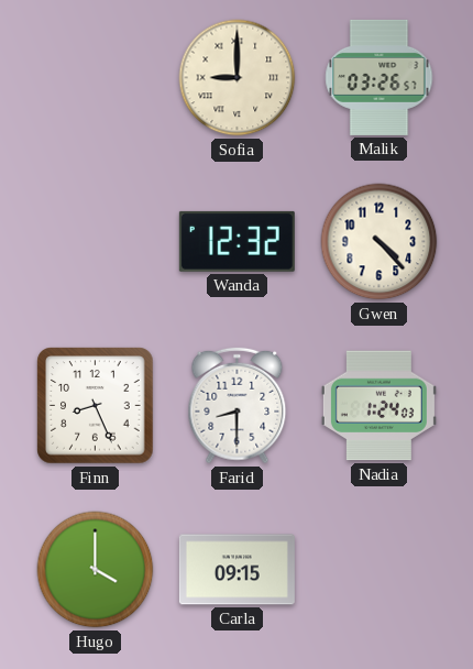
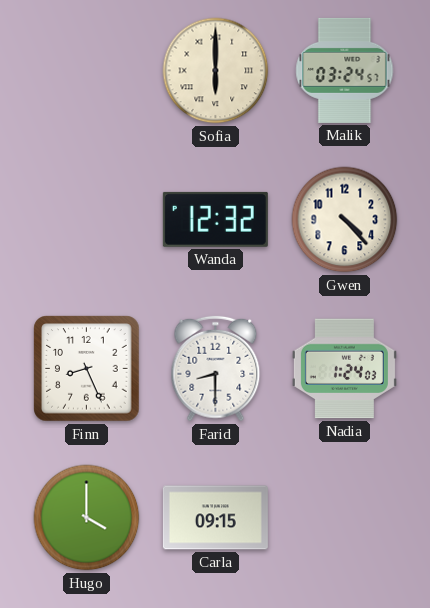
Sofia: 9:00 -> 6:00
Malik: 03:26 -> 03:24
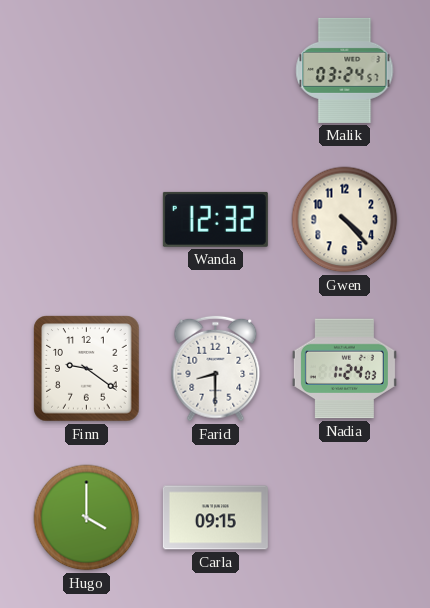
Sofia: 6:00 -> none
Finn: 8:26 -> 9:21
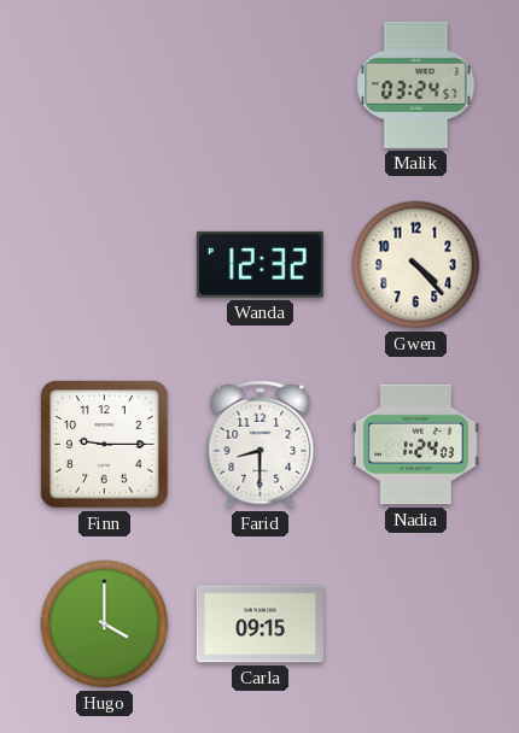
Finn: 9:21 -> 9:15
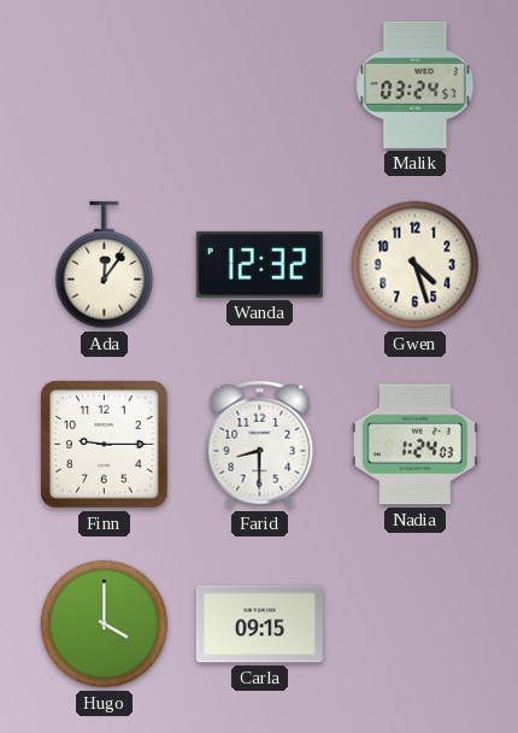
Ada: none -> 12:06
Gwen: 4:23 -> 4:27
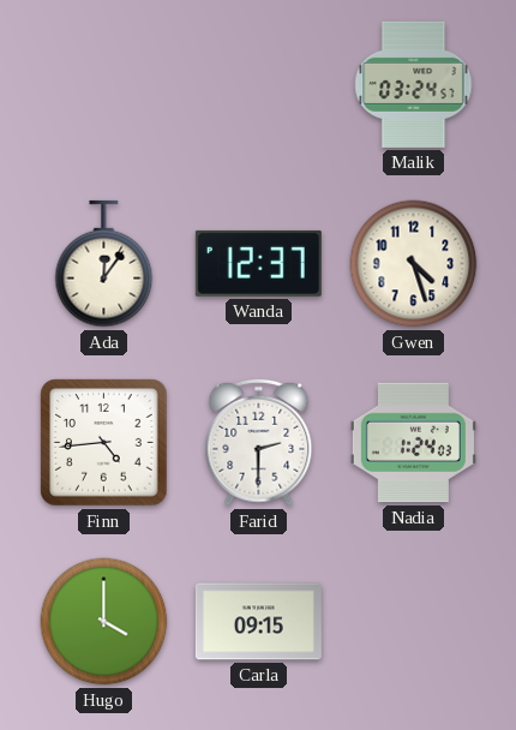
Wanda: 12:32 -> 12:37
Finn: 9:15 -> 4:44
Farid: 8:30 -> 2:30
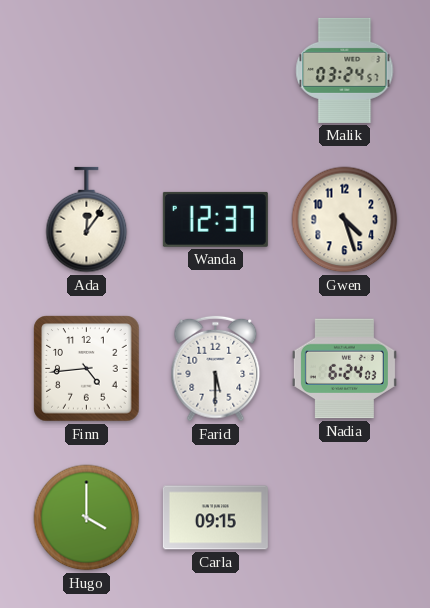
Farid: 2:30 -> 5:30
Nadia: 1:24 -> 6:24
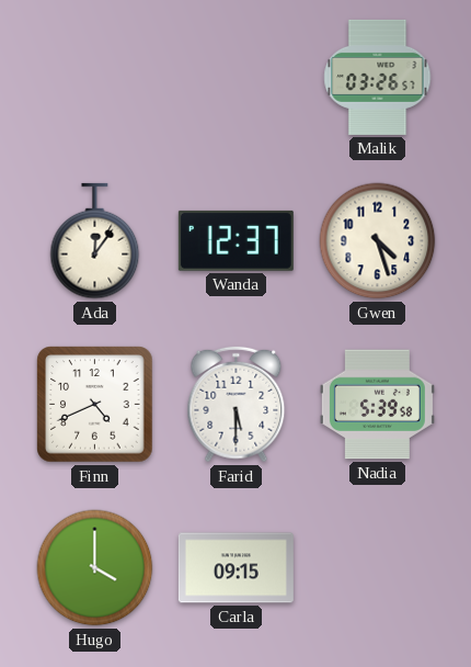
Malik: 03:24 -> 03:26
Finn: 4:44 -> 4:41
Nadia: 6:24 -> 5:39
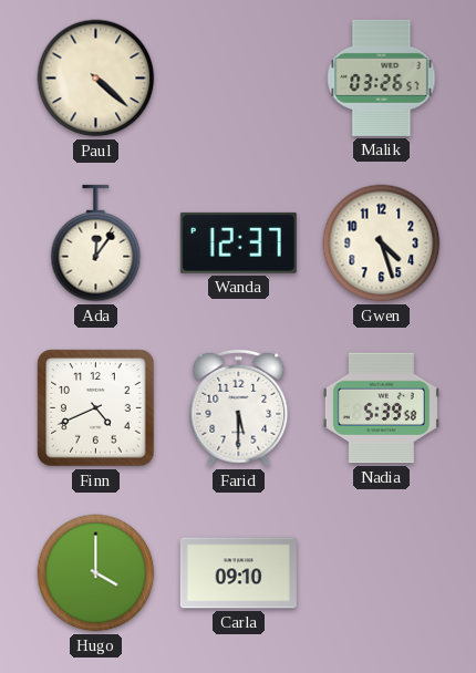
Paul: none -> 4:22
Carla: 09:15 -> 09:10
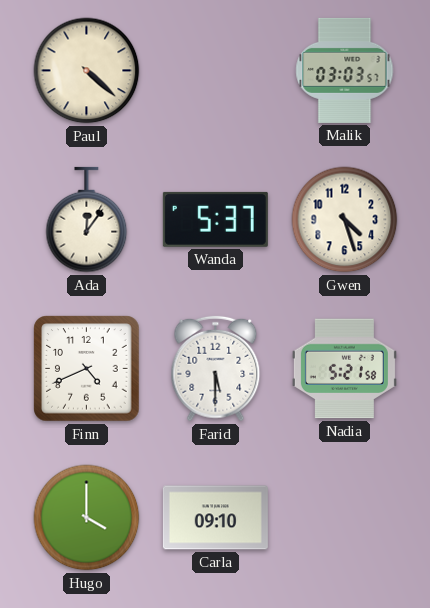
Malik: 03:26 -> 03:03
Wanda: 12:37 -> 5:37
Nadia: 5:39 -> 5:21
